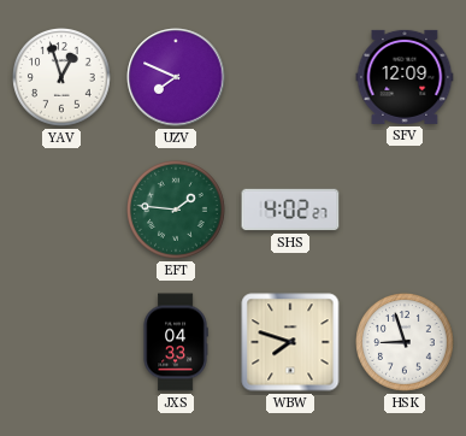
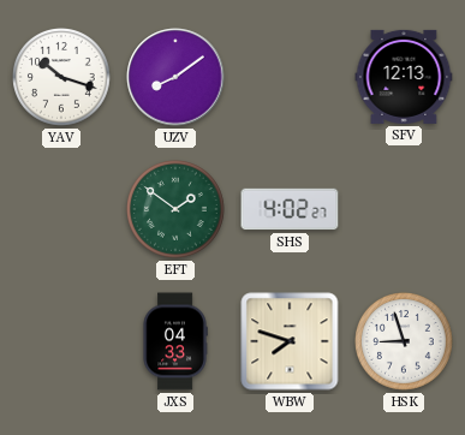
YAV: 12:57 -> 10:18
UZV: 7:49 -> 8:09
SFV: 12:09 -> 12:13
EFT: 1:46 -> 1:51
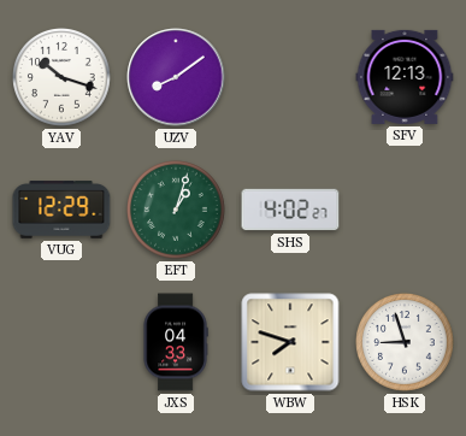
VUG: none -> 12:29
EFT: 1:51 -> 1:03
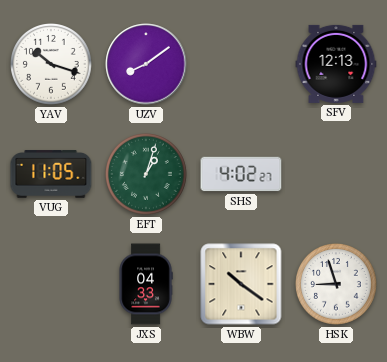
VUG: 12:29 -> 11:05
WBW: 7:48 -> 10:21
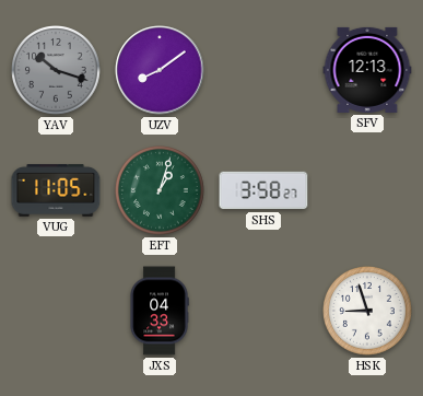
YAV dial: white -> grey
SHS: 4:02 -> 3:58
WBW: 10:21 -> none
